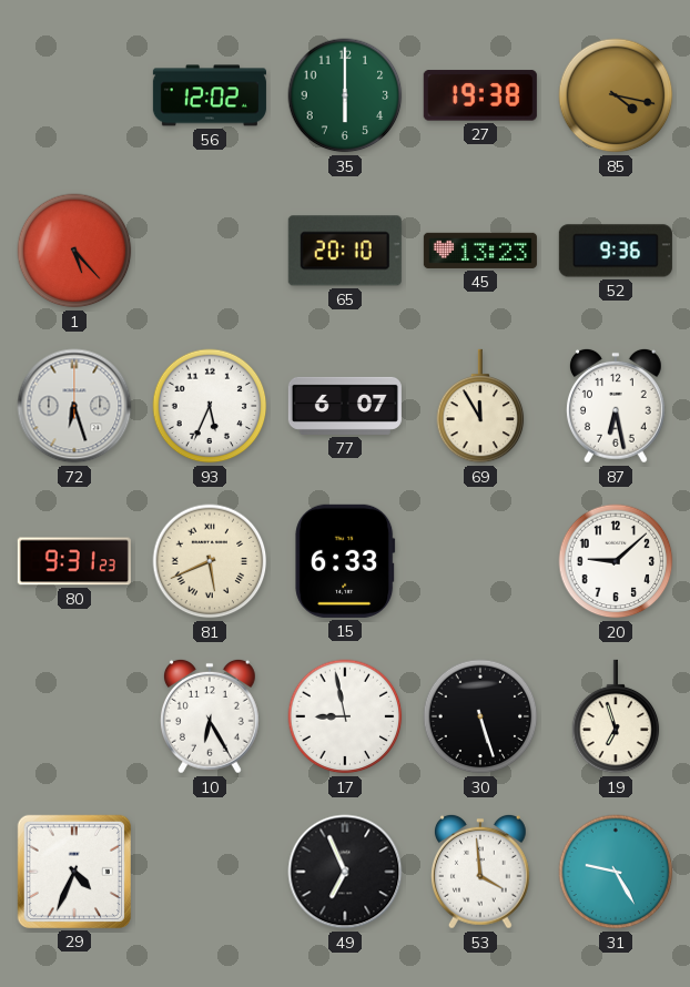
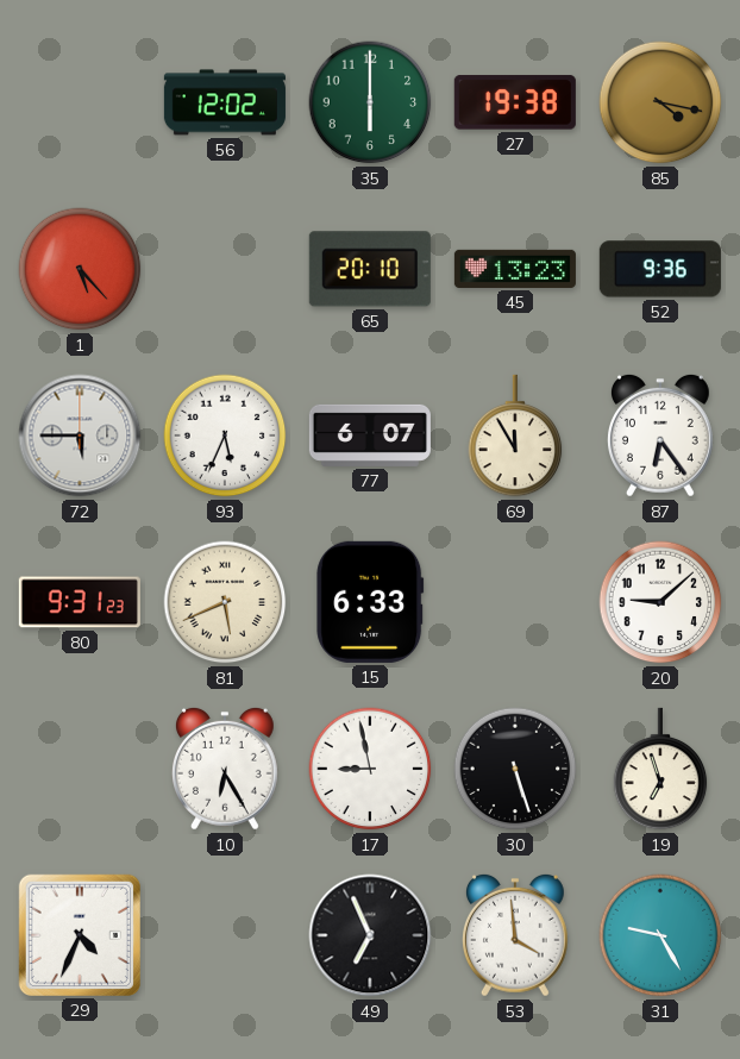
72: 6:27 -> 5:45
87: 6:28 -> 6:24
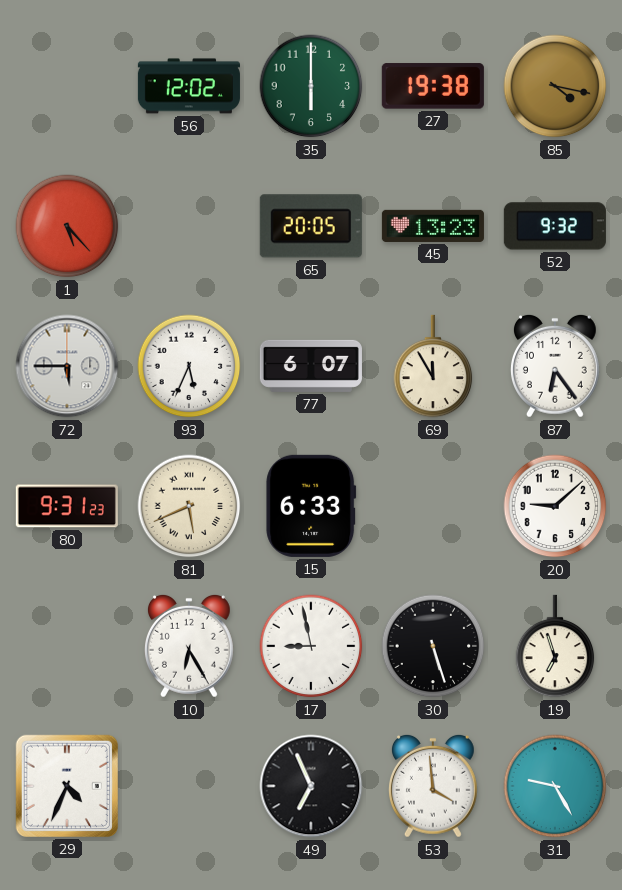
65: 20:10 -> 20:05
52: 9:36 -> 9:32
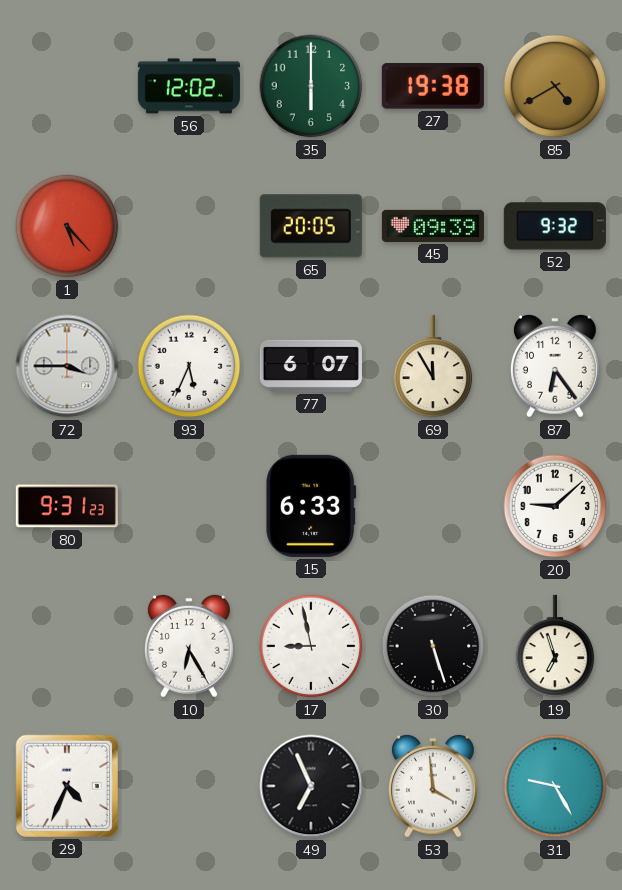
85: 4:17 -> 4:40
45: 13:23 -> 09:39
72: 5:45 -> 3:45
81: 5:41 -> none
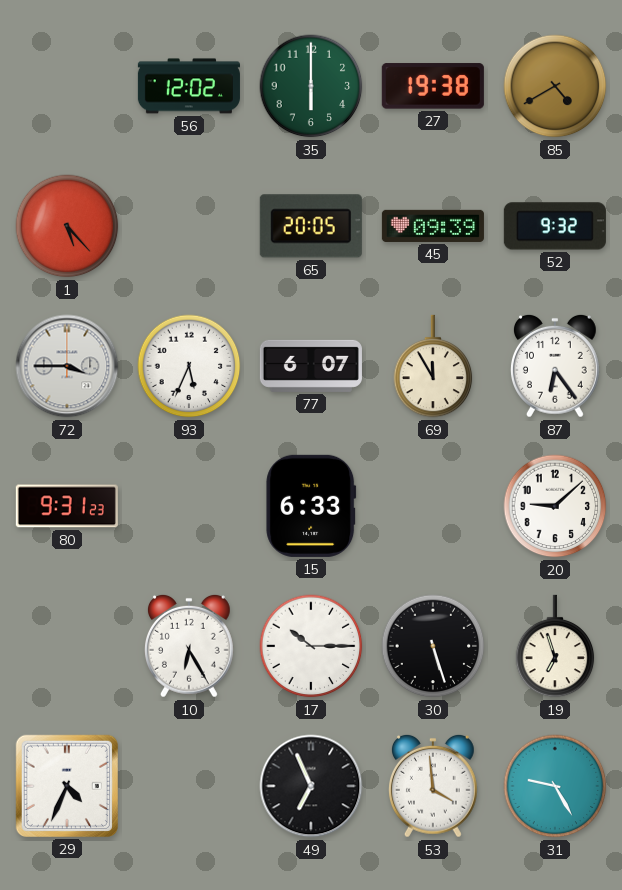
17: 8:58 -> 10:15
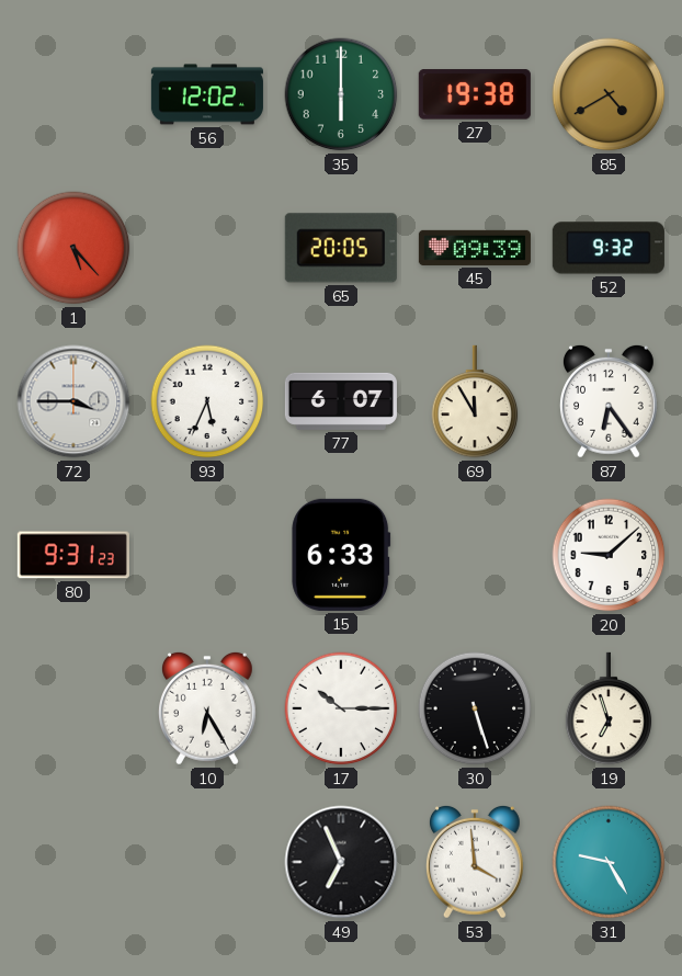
29: 4:34 -> none
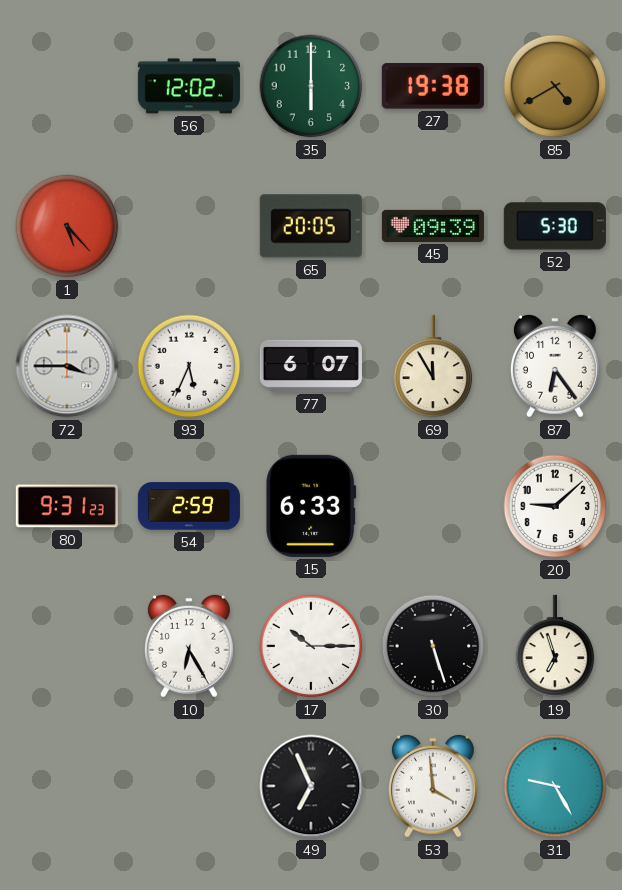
52: 9:32 -> 5:30
54: none -> 2:59
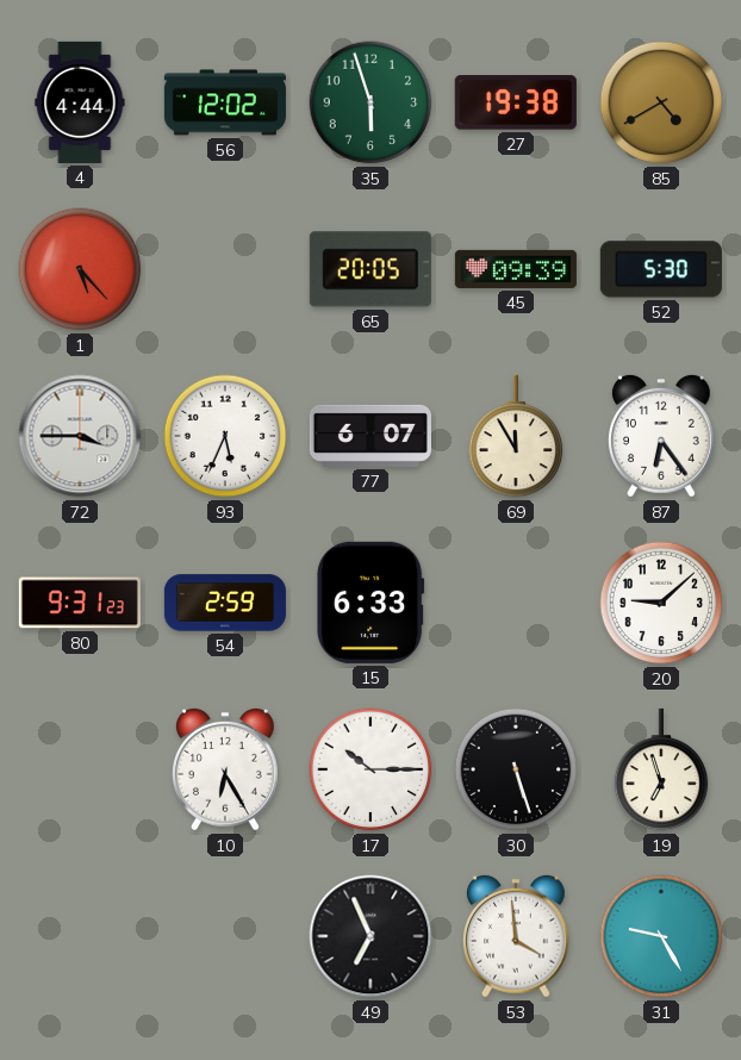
4: none -> 4:44
35: 6:00 -> 5:57
